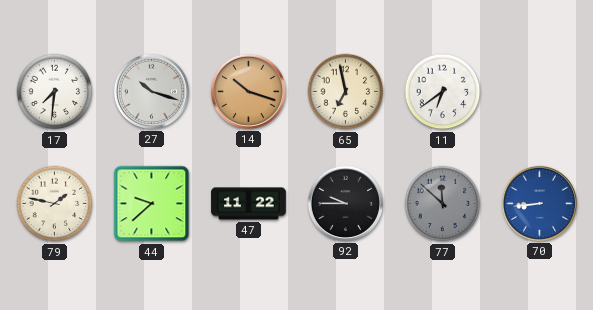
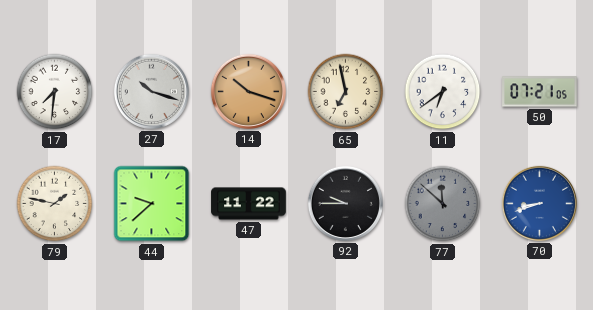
50: none -> 07:21
70: 8:44 -> 8:42
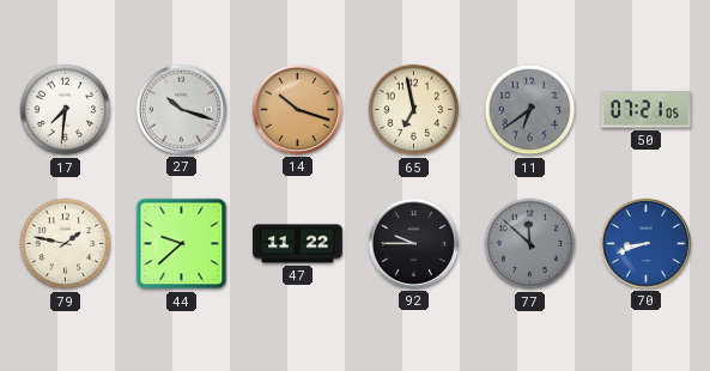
11 dial: white -> grey
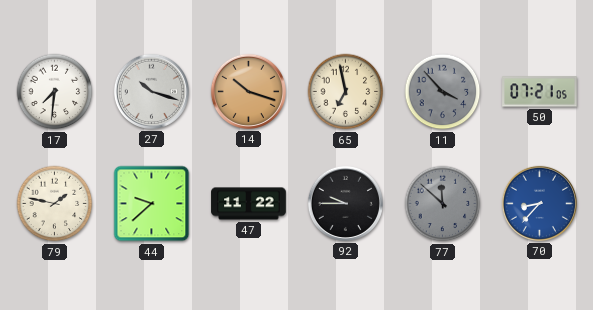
11: 6:39 -> 3:53
70: 8:42 -> 8:37
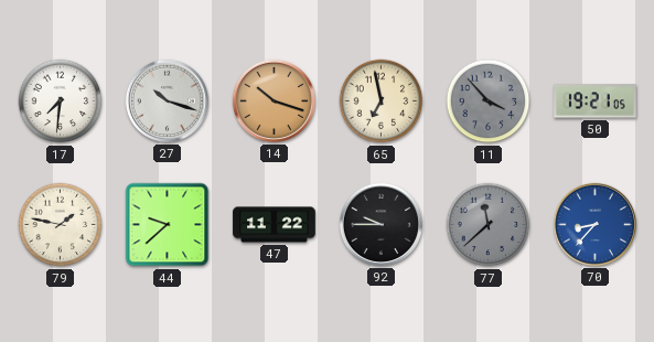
50: 07:21 -> 19:21
77: 11:52 -> 11:38
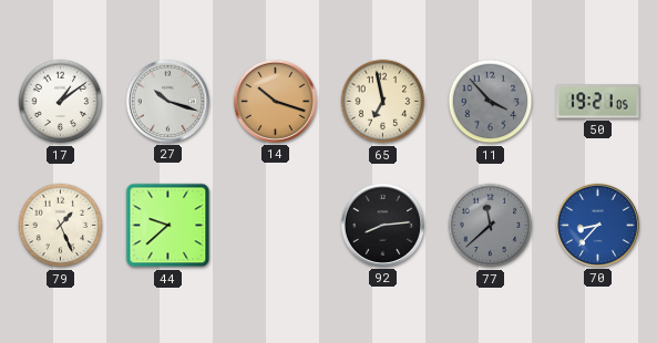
17: 7:31 -> 1:09
79: 1:47 -> 1:26
47: 11:22 -> none
92: 9:45 -> 8:14
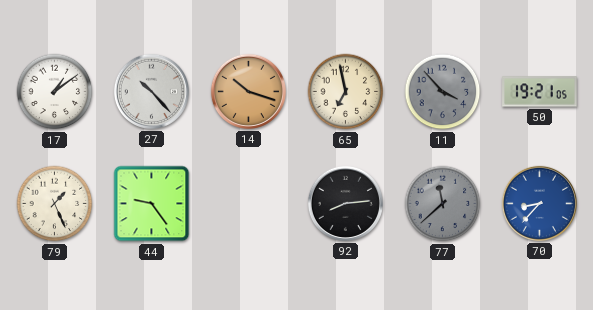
27: 10:18 -> 10:23
44: 9:38 -> 9:24
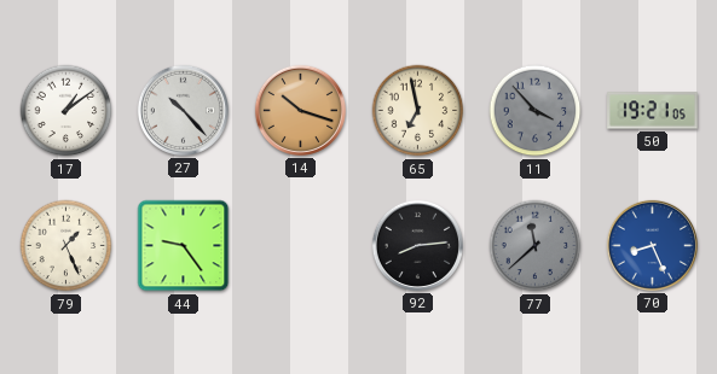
70: 8:37 -> 8:26
